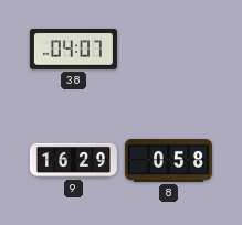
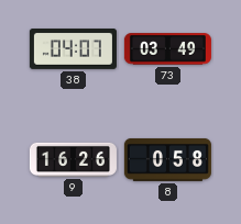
73: none -> 03:49
9: 16:29 -> 16:26
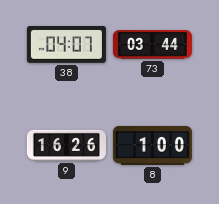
73: 03:49 -> 03:44
8: 0:58 -> 1:00
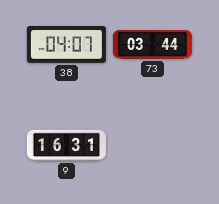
9: 16:26 -> 16:31
8: 1:00 -> none
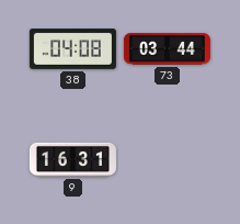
38: 04:07 -> 04:08
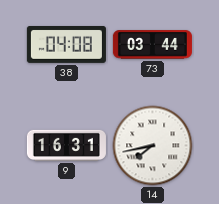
14: none -> 7:43
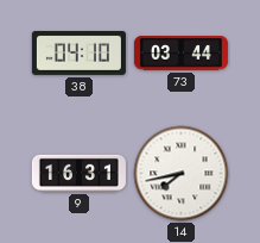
38: 04:08 -> 04:10
